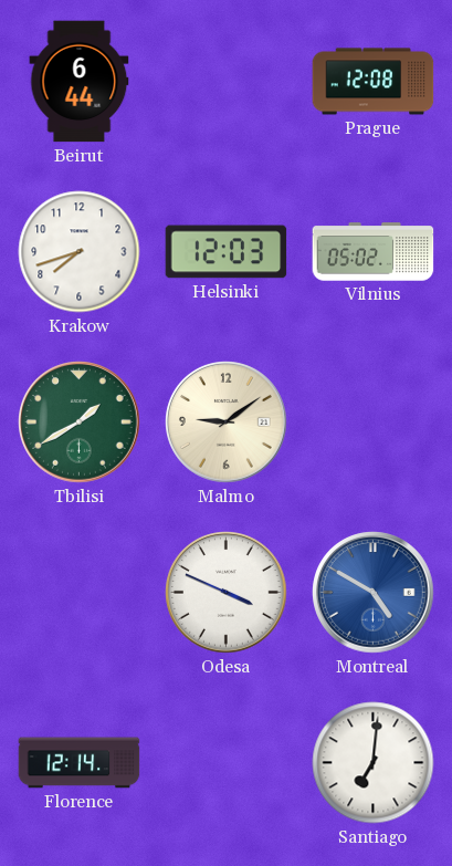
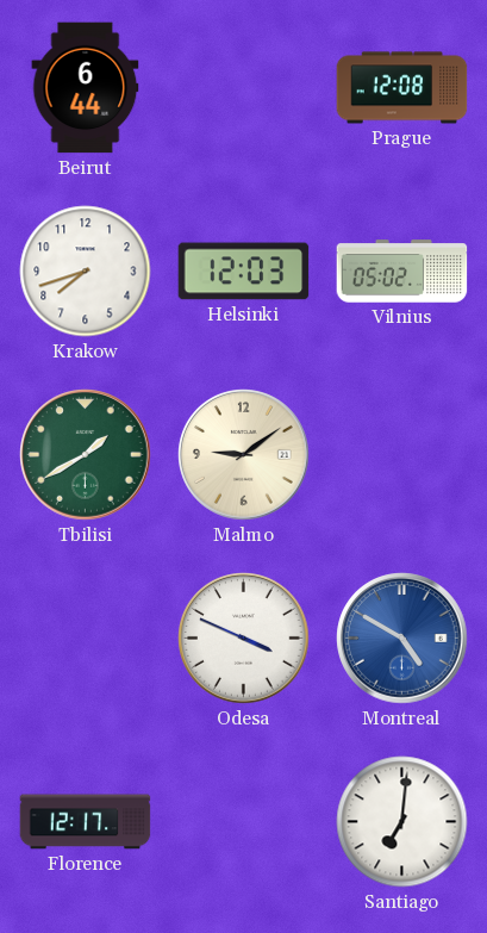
Florence: 12:14 -> 12:17
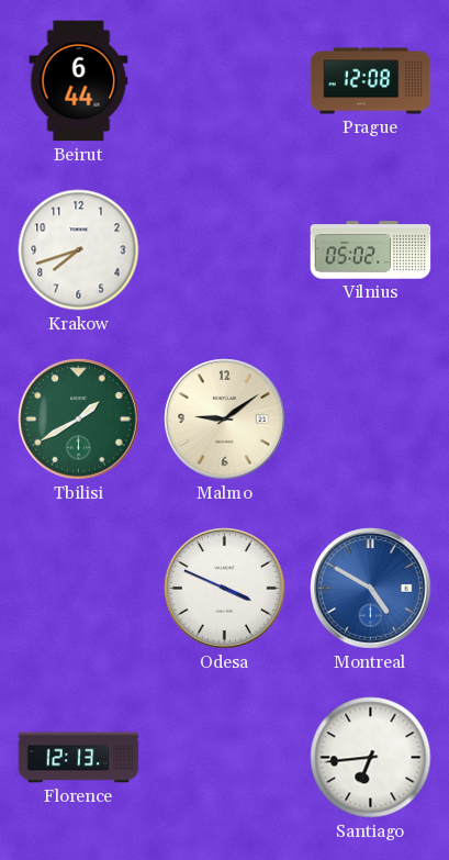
Helsinki: 12:03 -> none
Florence: 12:17 -> 12:13
Santiago: 7:01 -> 6:44
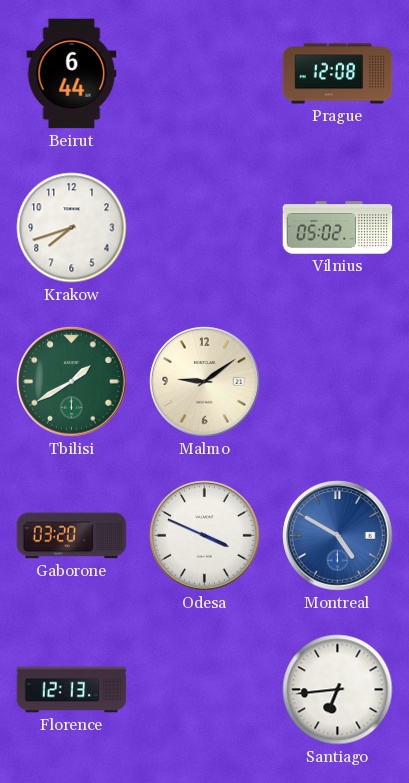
Gaborone: none -> 03:20
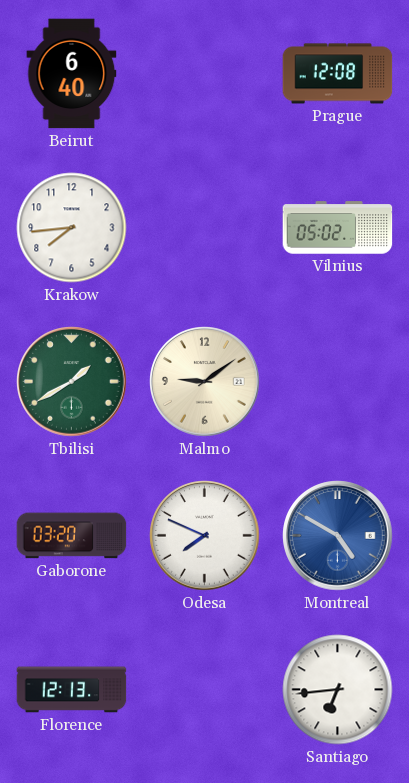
Beirut: 6:44 -> 6:40
Krakow: 7:42 -> 7:44
Odesa: 3:49 -> 7:49
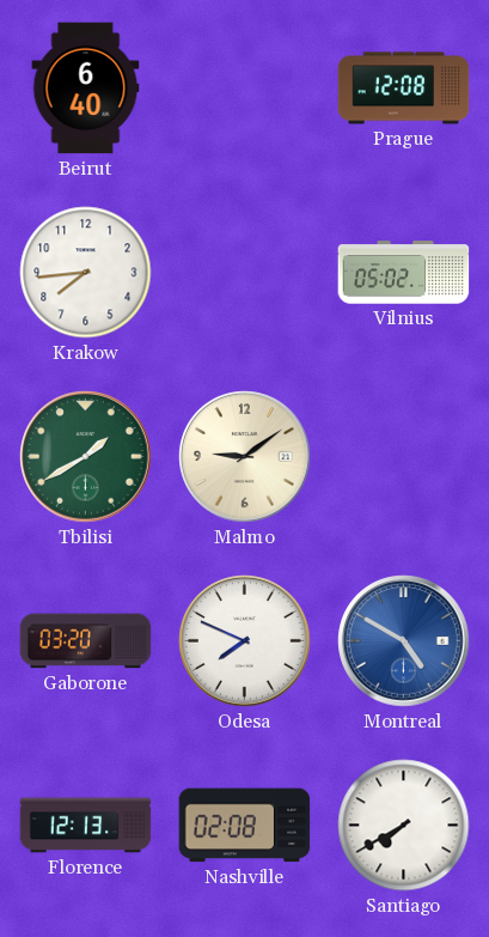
Nashville: none -> 02:08
Santiago: 6:44 -> 7:40
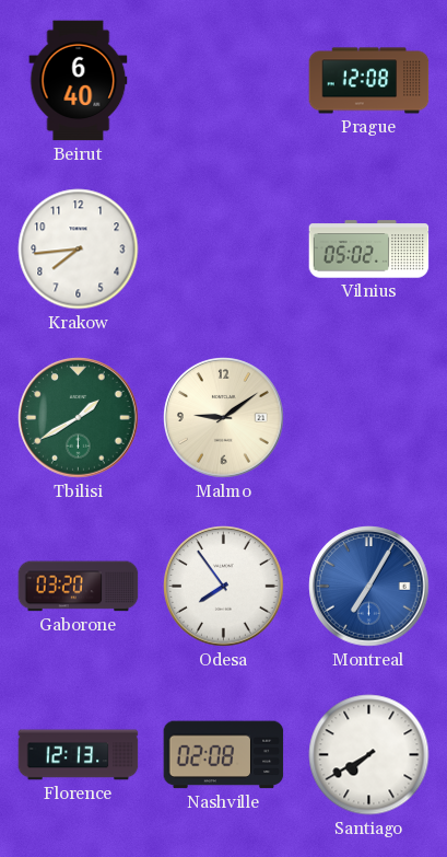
Odesa: 7:49 -> 7:54
Montreal: 4:50 -> 7:05
